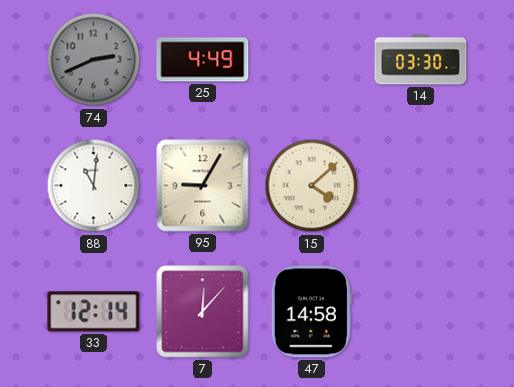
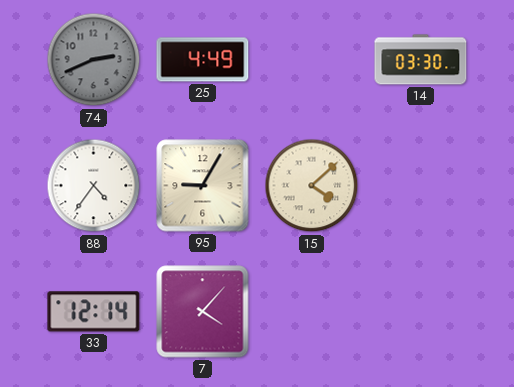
88: 11:01 -> 4:36
7: 12:07 -> 4:07
47: 14:58 -> none
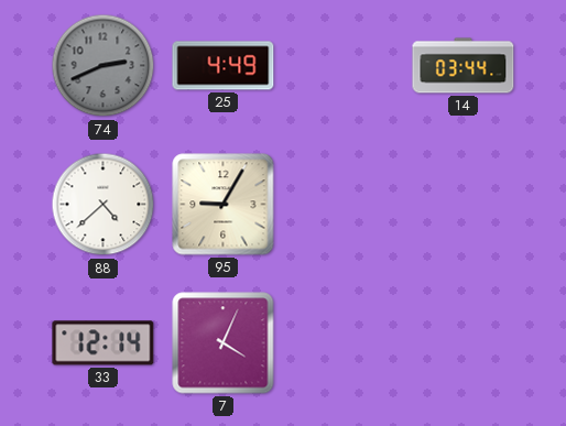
14: 03:30 -> 03:44
88: 4:36 -> 4:38
15: 4:08 -> none
7: 4:07 -> 4:04
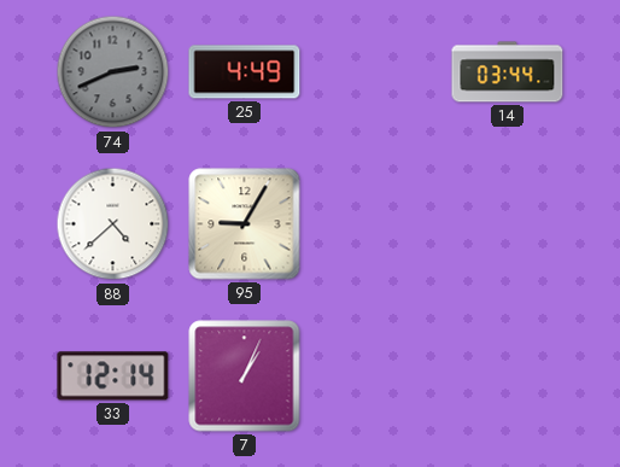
7: 4:04 -> 1:04
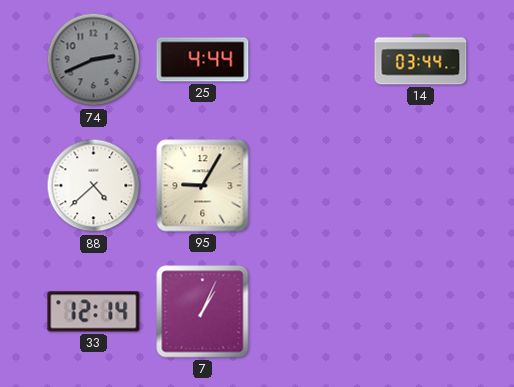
25: 4:49 -> 4:44
